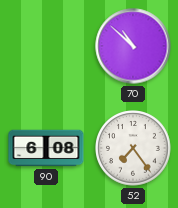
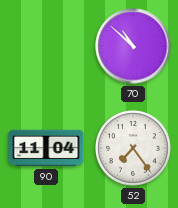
90: 6:08 -> 11:04
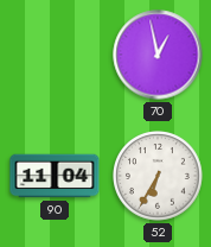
70: 10:52 -> 12:58
52: 7:24 -> 6:35
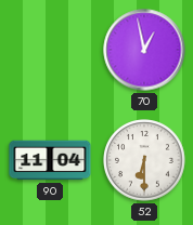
52: 6:35 -> 6:30
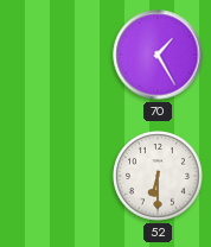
70: 12:58 -> 1:25
90: 11:04 -> none
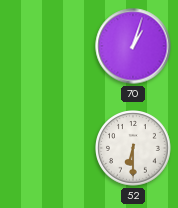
70: 1:25 -> 1:03
